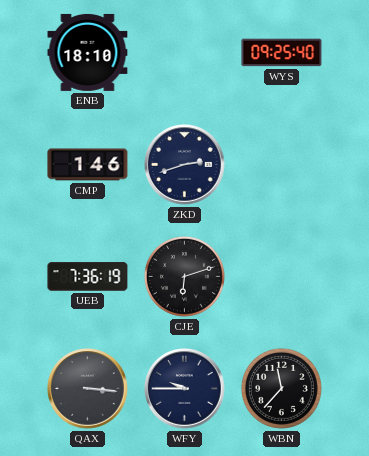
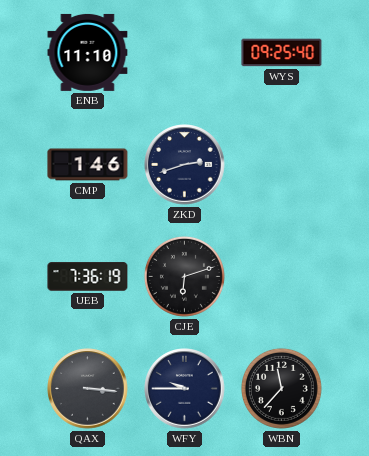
ENB: 18:10 -> 11:10
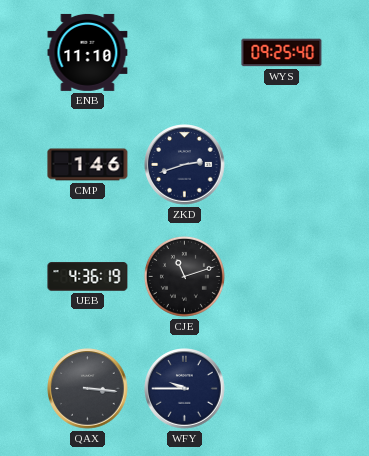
UEB: 7:36 -> 4:36
CJE: 6:12 -> 11:12
WBN: 11:37 -> none
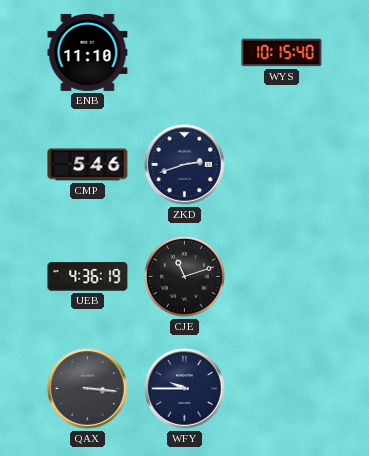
WYS: 09:25 -> 10:15
CMP: 1:46 -> 5:46
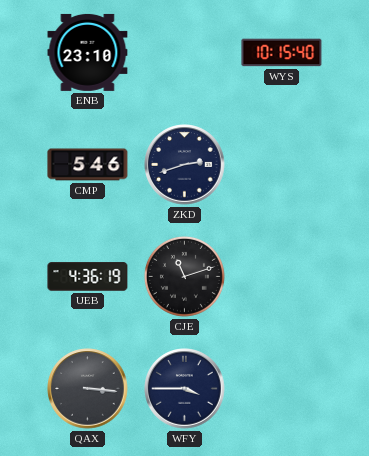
ENB: 11:10 -> 23:10
WFY: 9:45 -> 3:45
